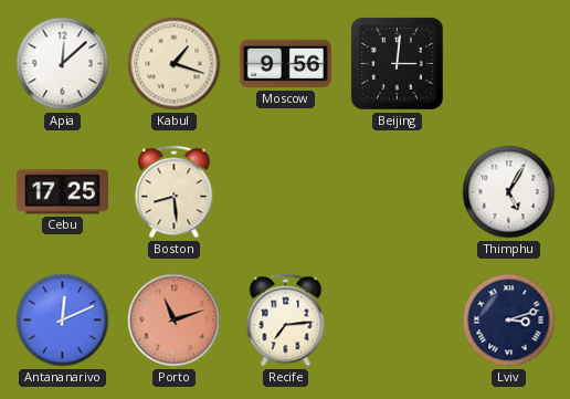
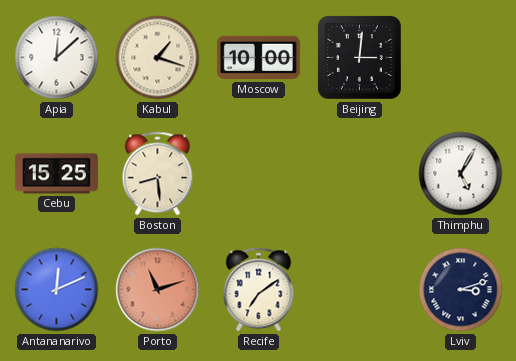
Moscow: 9:56 -> 10:00
Cebu: 17:25 -> 15:25
Recife: 7:14 -> 7:09
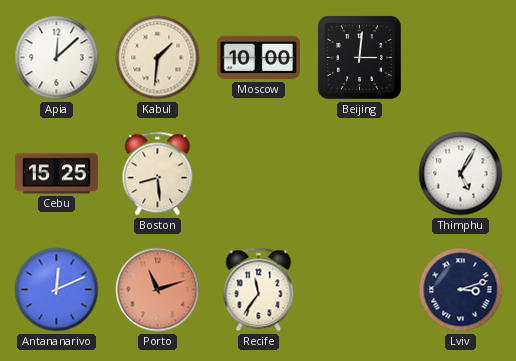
Kabul: 1:18 -> 1:31
Recife: 7:09 -> 11:36
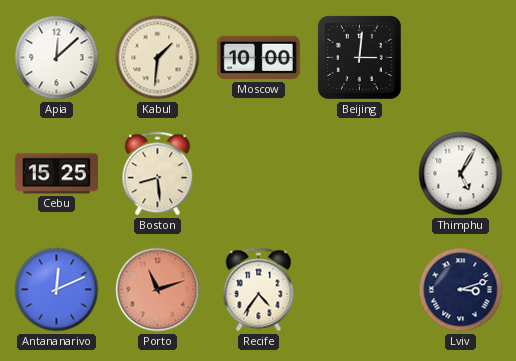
Recife: 11:36 -> 4:36
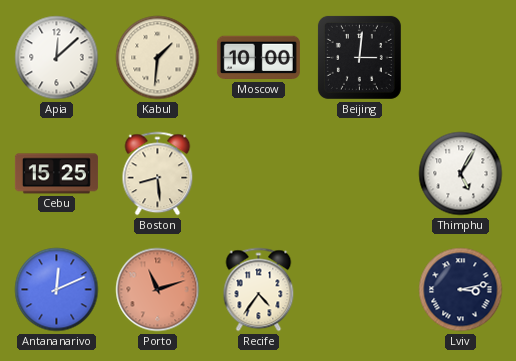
Lviv: 3:12 -> 3:13
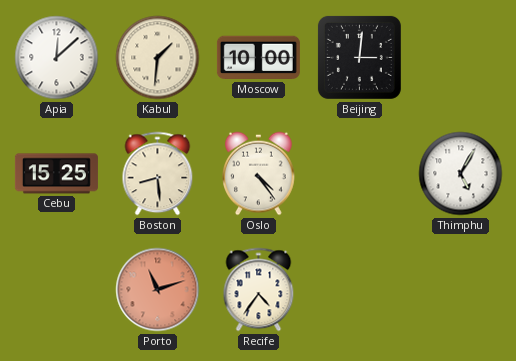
Oslo: none -> 4:24
Antananarivo: 12:11 -> none
Lviv: 3:13 -> none
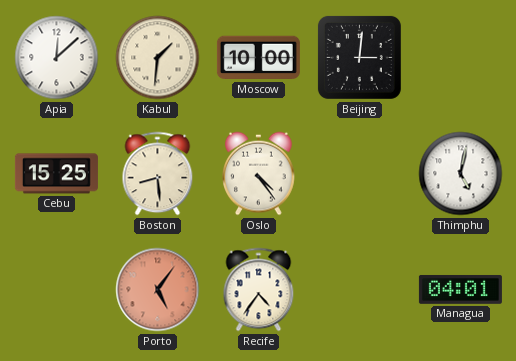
Thimphu: 5:05 -> 5:02
Porto: 11:12 -> 5:06
Managua: none -> 04:01
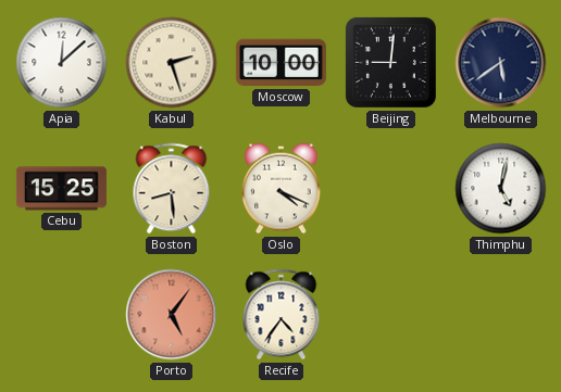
Kabul: 1:31 -> 2:27
Beijing: 3:01 -> 9:01
Melbourne: none -> 5:39
Oslo: 4:24 -> 4:19
Managua: 04:01 -> none
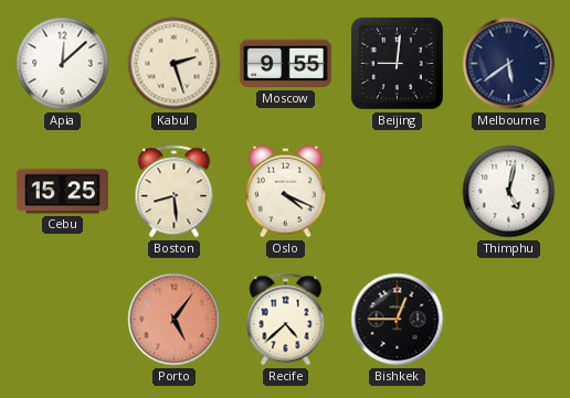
Moscow: 10:00 -> 9:55
Recife: 4:36 -> 4:38
Bishkek: none -> 12:45
